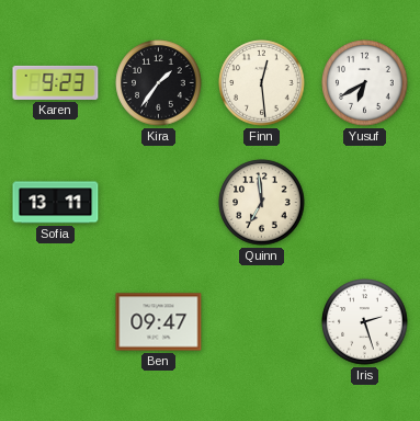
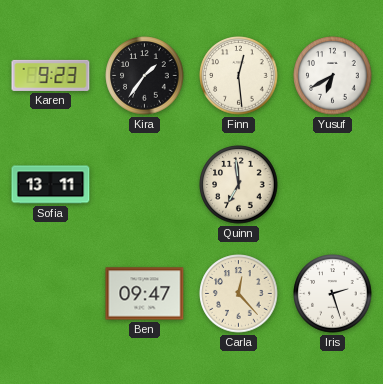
Carla: none -> 12:23
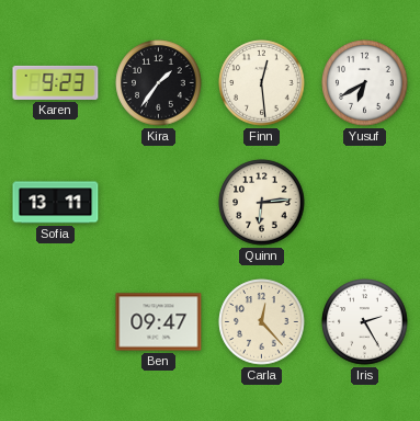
Quinn: 6:59 -> 6:14
Iris: 2:27 -> 2:25
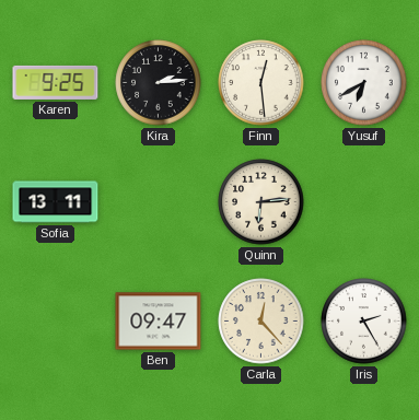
Karen: 9:23 -> 9:25
Kira: 1:36 -> 2:14
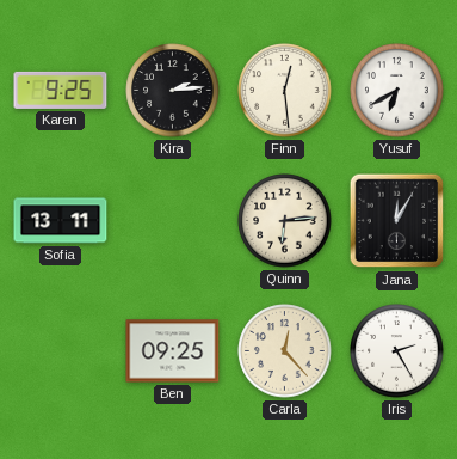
Jana: none -> 12:05
Ben: 09:47 -> 09:25
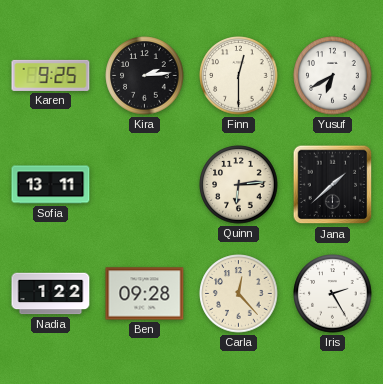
Finn: 12:29 -> 12:30
Jana: 12:05 -> 1:38
Nadia: none -> 1:22
Ben: 09:25 -> 09:28
